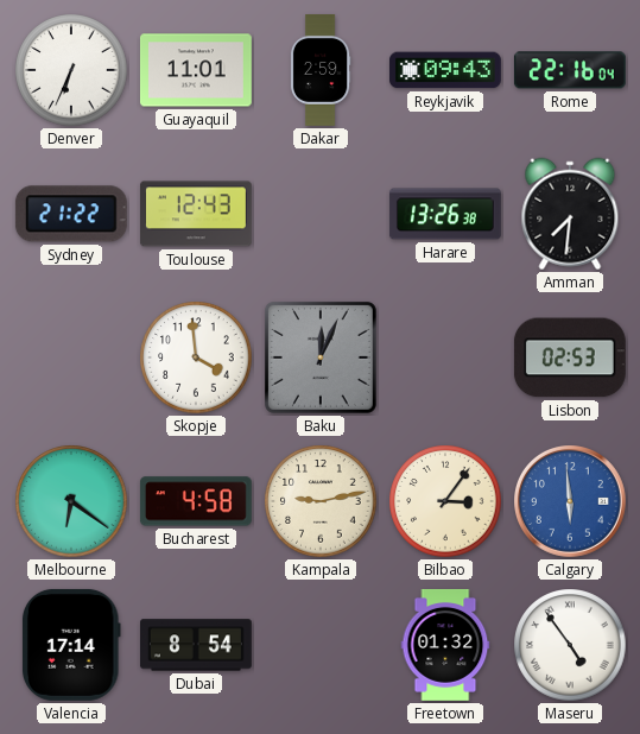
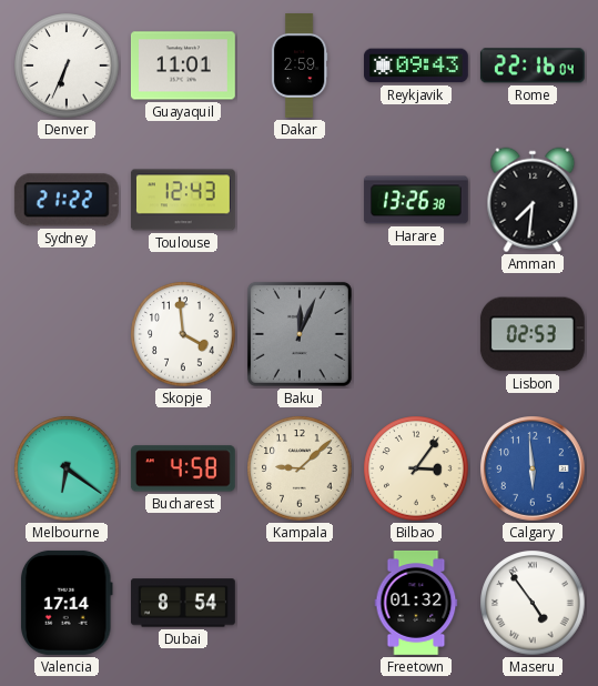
Kampala: 9:13 -> 9:08
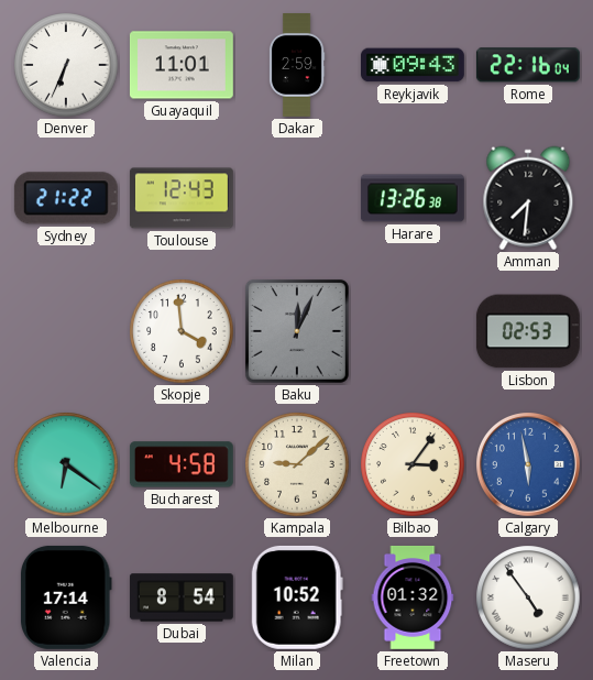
Calgary: 5:59 -> 5:58
Milan: none -> 10:52
